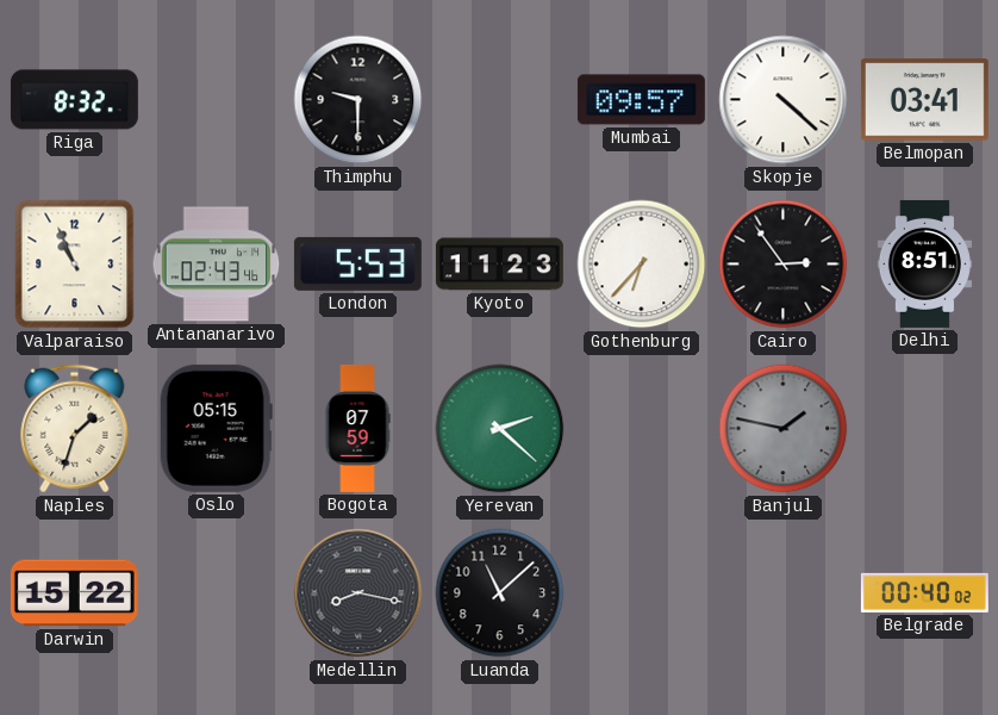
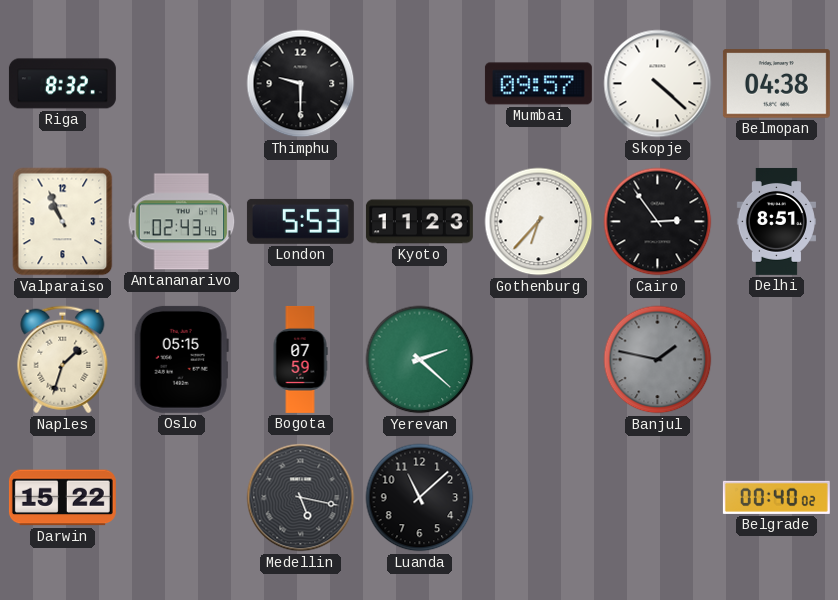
Belmopan: 03:41 -> 04:38
Medellin: 8:17 -> 5:17
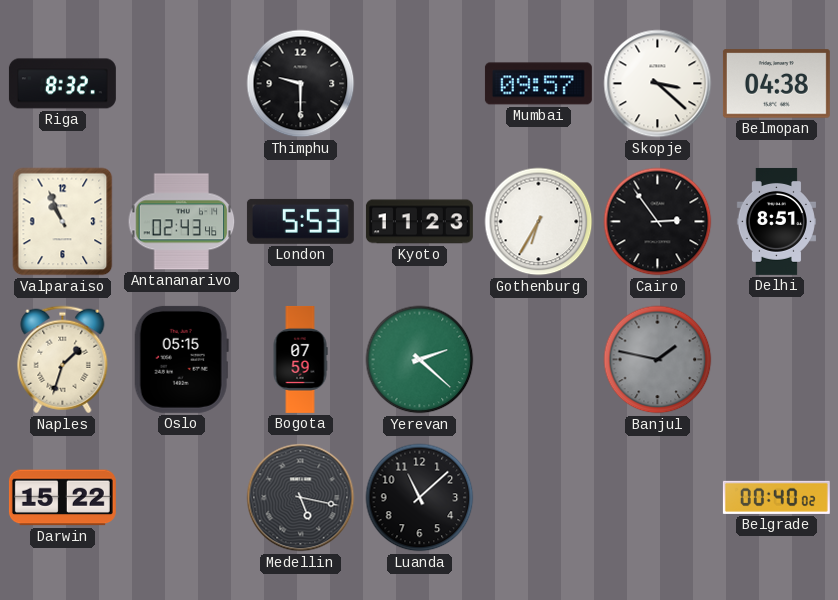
Skopje: 4:22 -> 3:22
Gothenburg: 6:37 -> 6:35
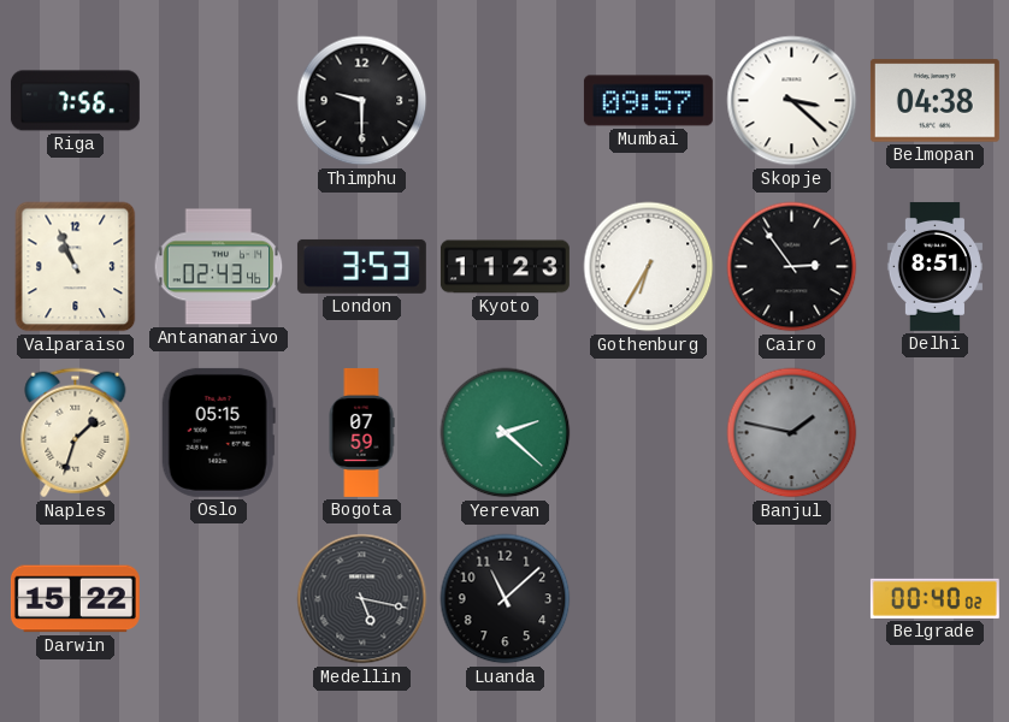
Riga: 8:32 -> 7:56
London: 5:53 -> 3:53
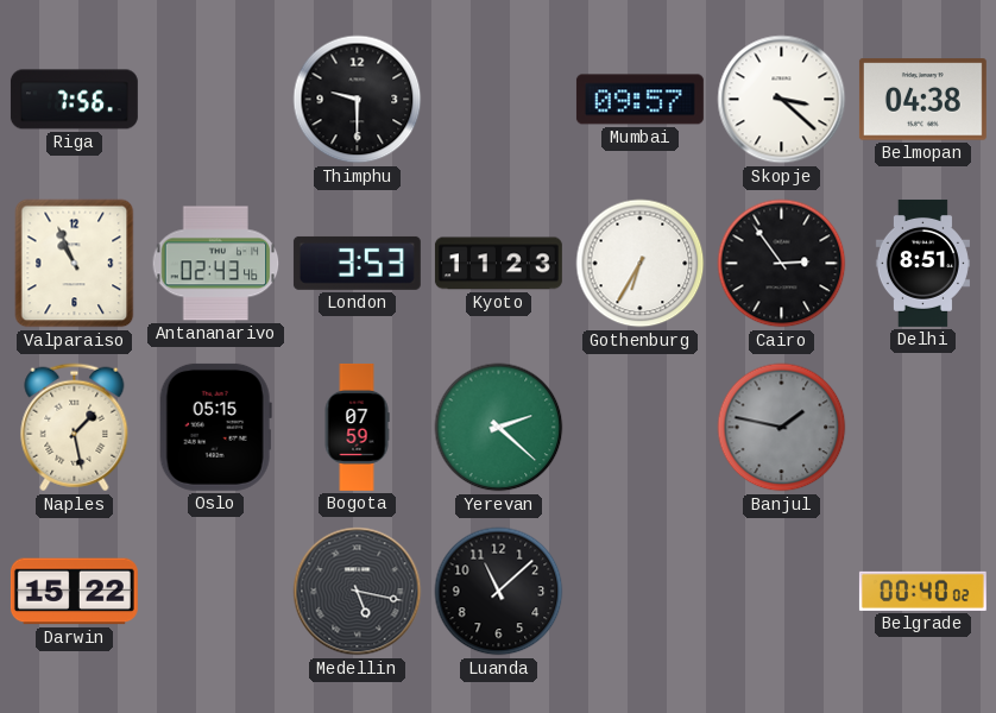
Naples: 1:33 -> 1:28
